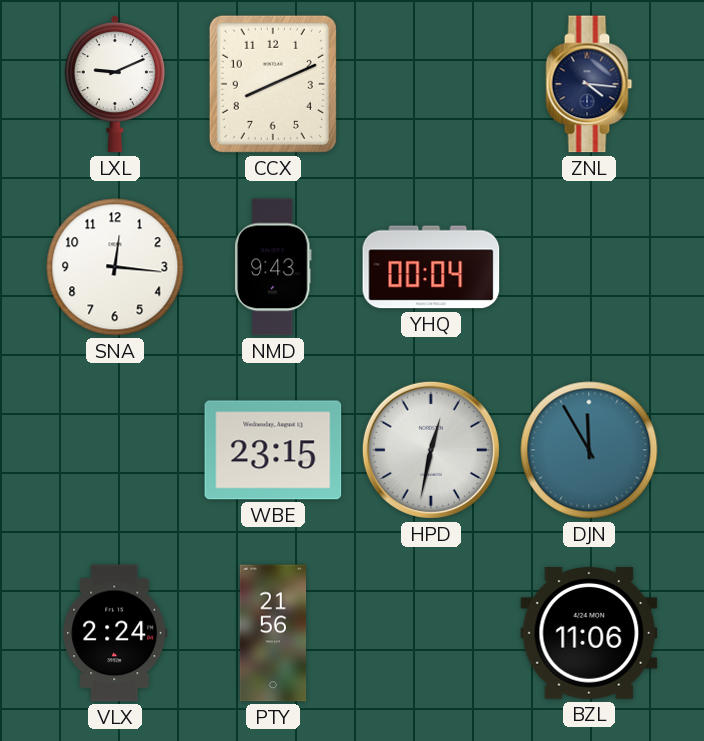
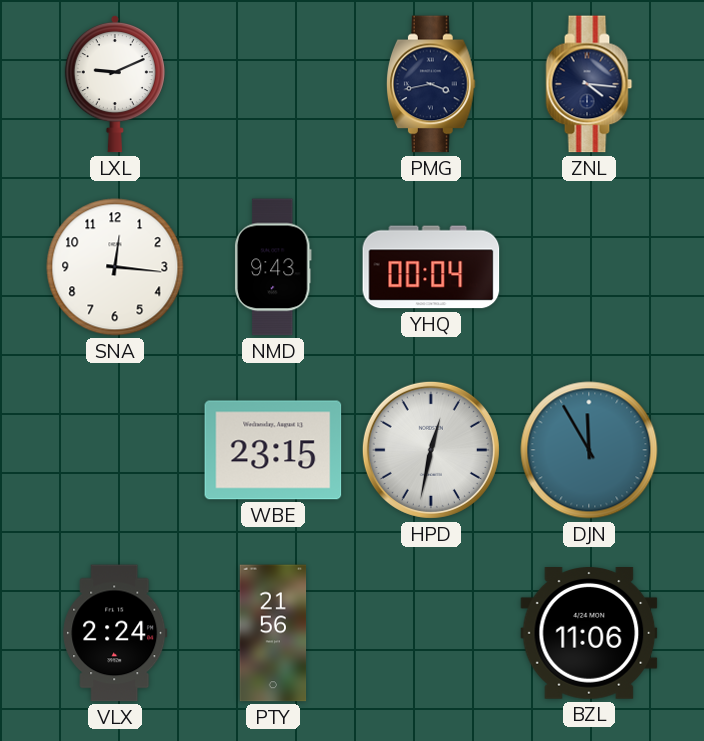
CCX: 8:11 -> none
PMG: none -> 3:43
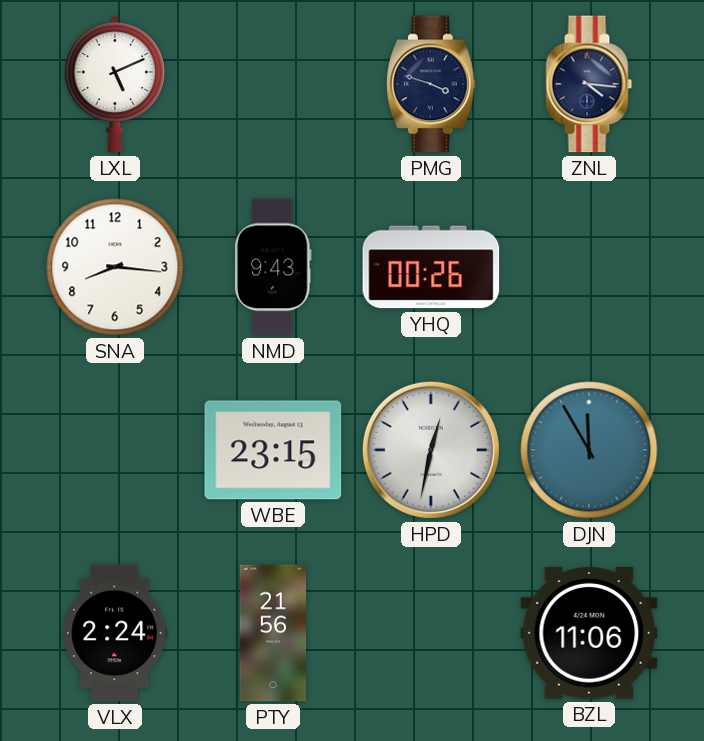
LXL: 9:11 -> 5:11
PMG: 3:43 -> 3:48
SNA: 12:16 -> 8:16
YHQ: 00:04 -> 00:26
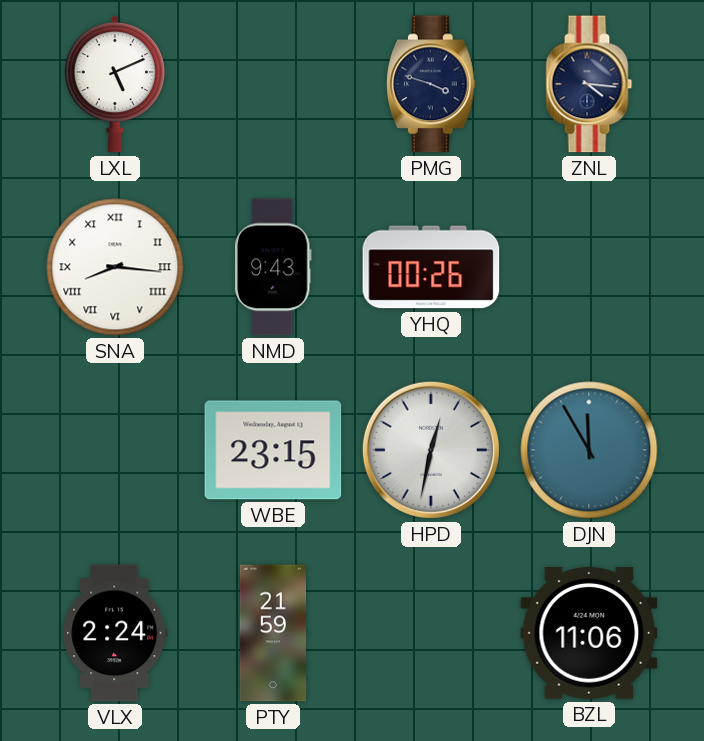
SNA numerals: Arabic -> Roman
PTY: 21:56 -> 21:59
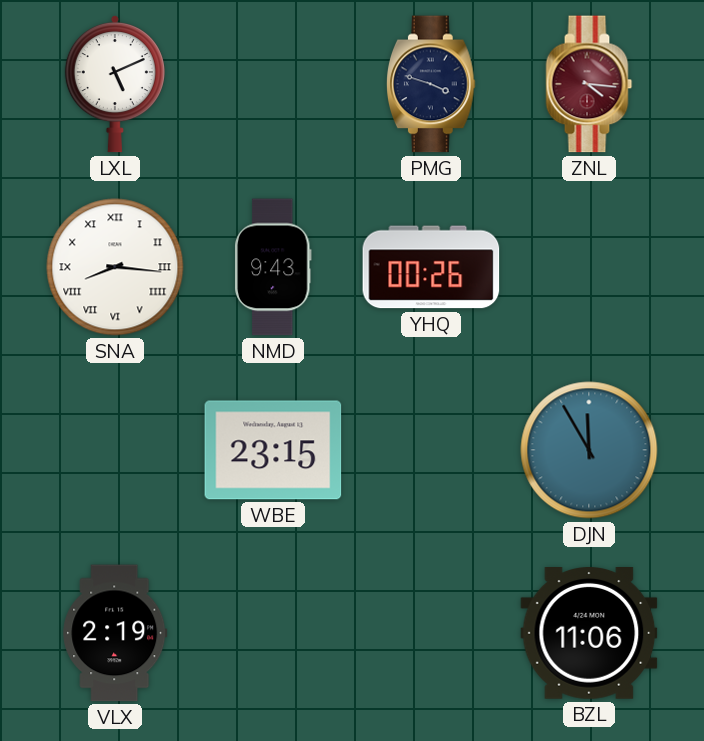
ZNL dial: navy -> burgundy
HPD: 12:32 -> none
VLX: 2:24 -> 2:19
PTY: 21:59 -> none
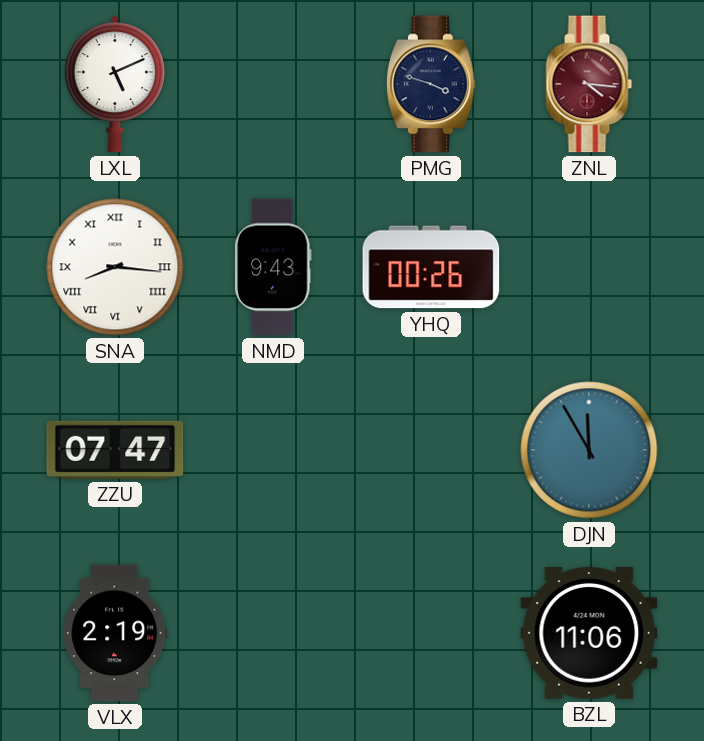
ZZU: none -> 07:47
WBE: 23:15 -> none
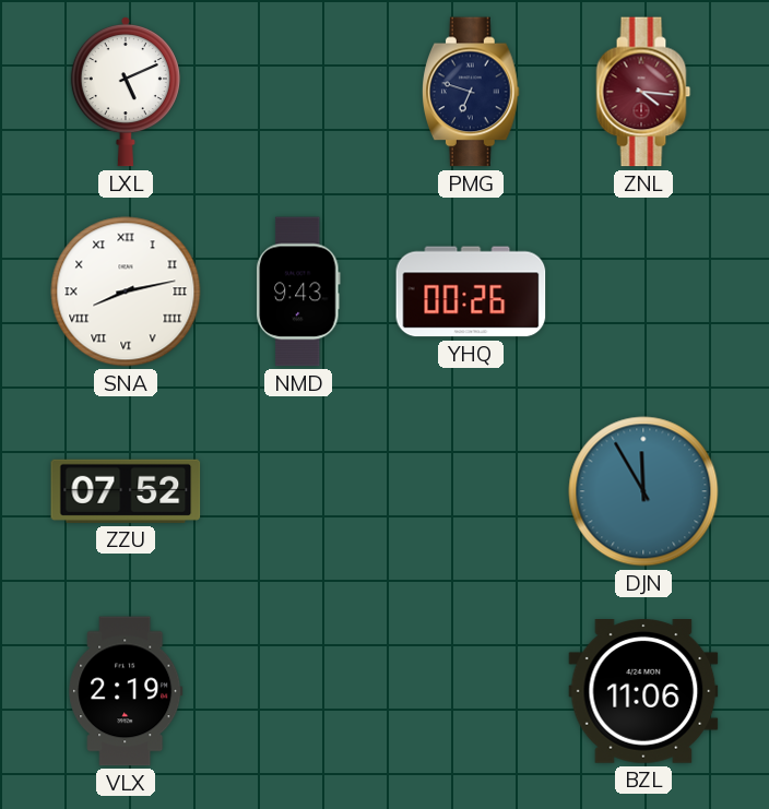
PMG: 3:48 -> 6:48
SNA: 8:16 -> 8:13
ZZU: 07:47 -> 07:52
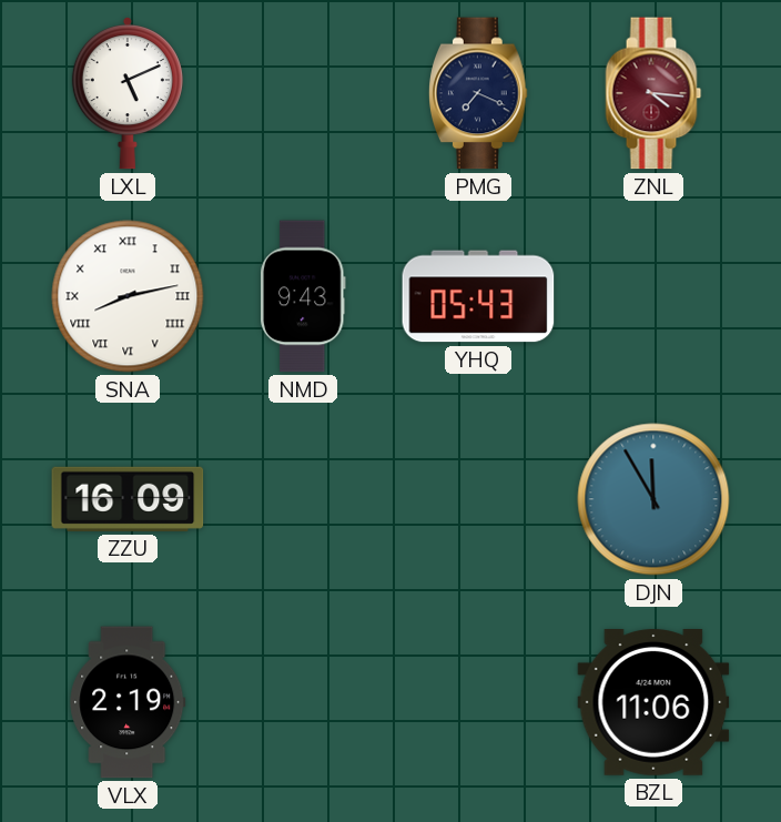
PMG: 6:48 -> 7:19
YHQ: 00:26 -> 05:43
ZZU: 07:52 -> 16:09
